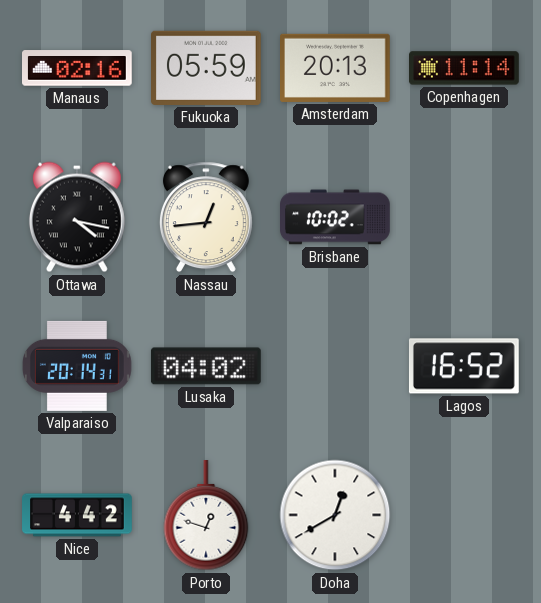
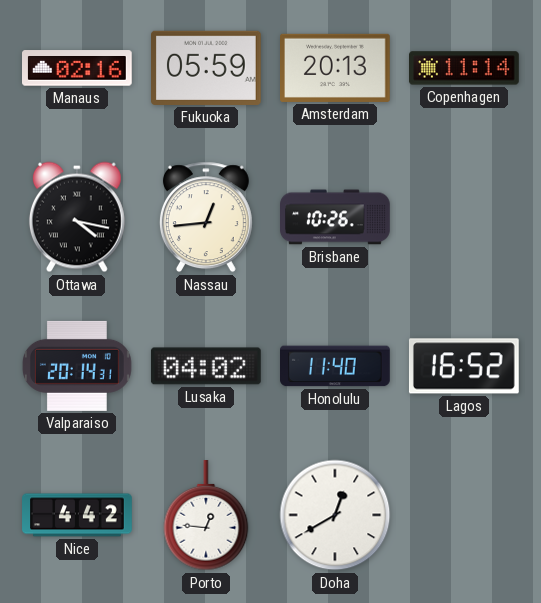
Brisbane: 10:02 -> 10:26
Honolulu: none -> 11:40
Porto: 12:48 -> 12:46
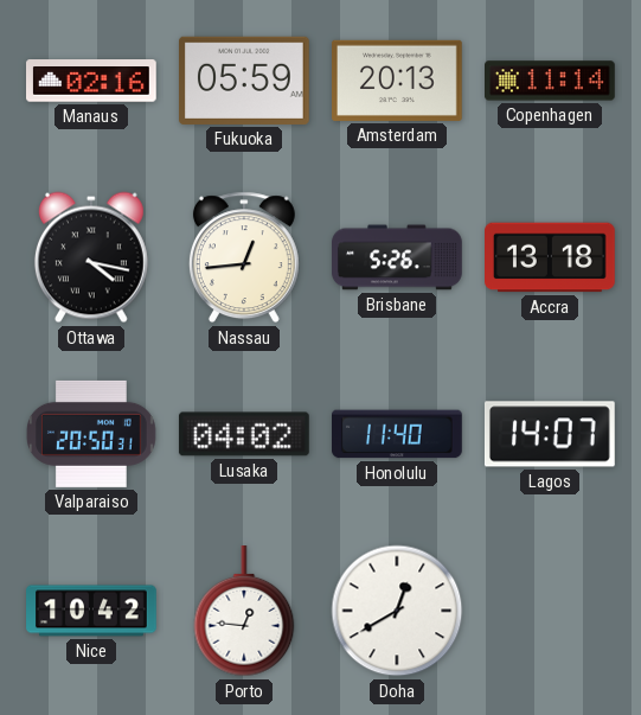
Brisbane: 10:26 -> 5:26
Accra: none -> 13:18
Valparaiso: 20:14 -> 20:50
Lagos: 16:52 -> 14:07
Nice: 4:42 -> 10:42
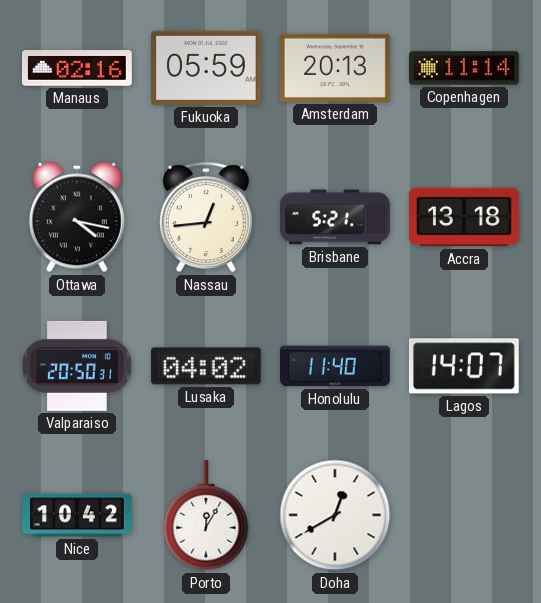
Brisbane: 5:26 -> 5:21
Porto: 12:46 -> 12:05
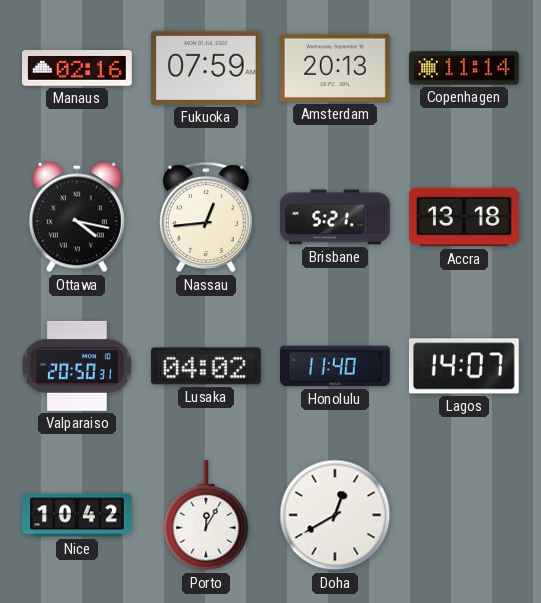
Fukuoka: 05:59 -> 07:59
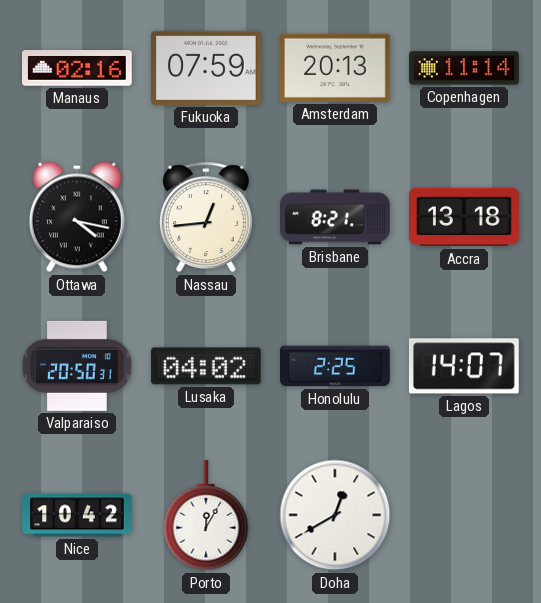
Brisbane: 5:21 -> 8:21
Honolulu: 11:40 -> 2:25
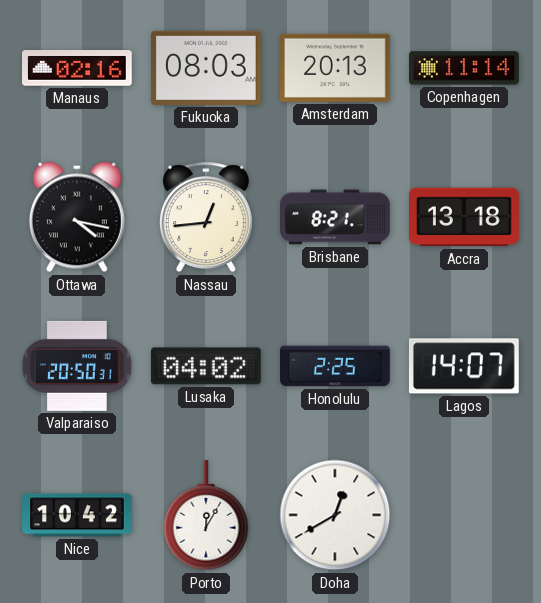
Fukuoka: 07:59 -> 08:03
